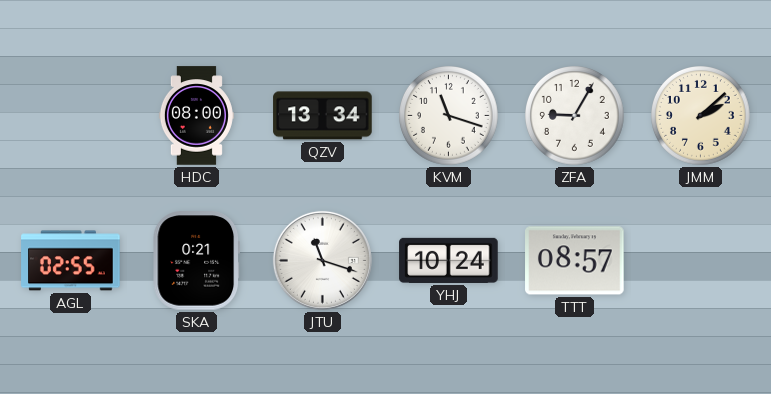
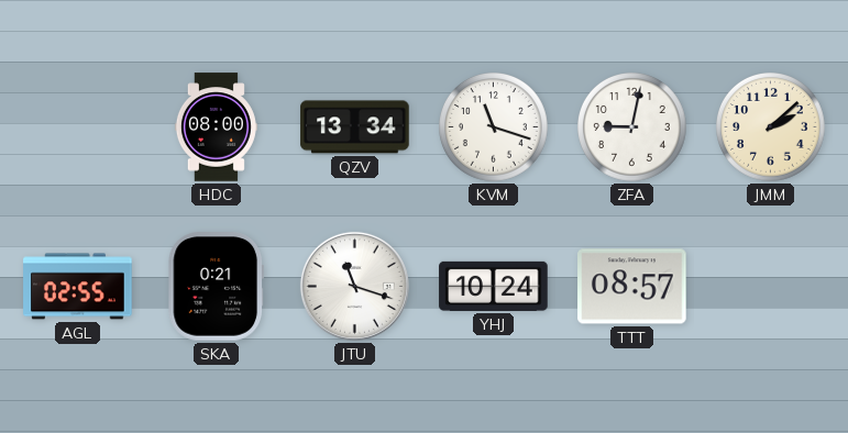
ZFA: 9:05 -> 9:02
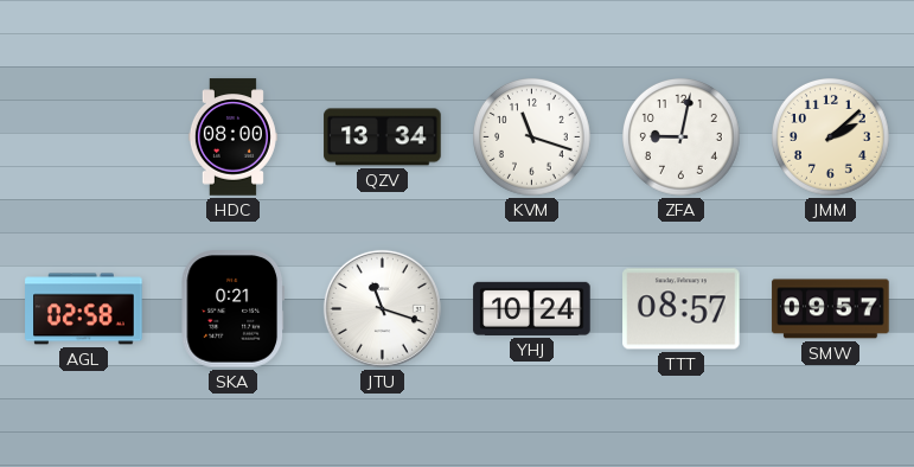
AGL: 02:55 -> 02:58
SMW: none -> 09:57
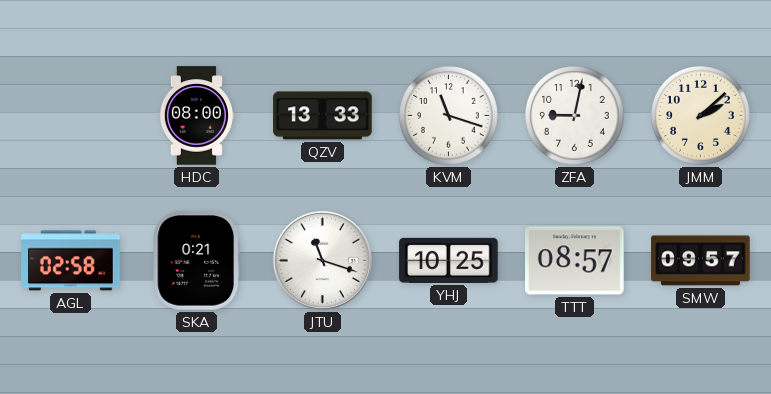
QZV: 13:34 -> 13:33
YHJ: 10:24 -> 10:25
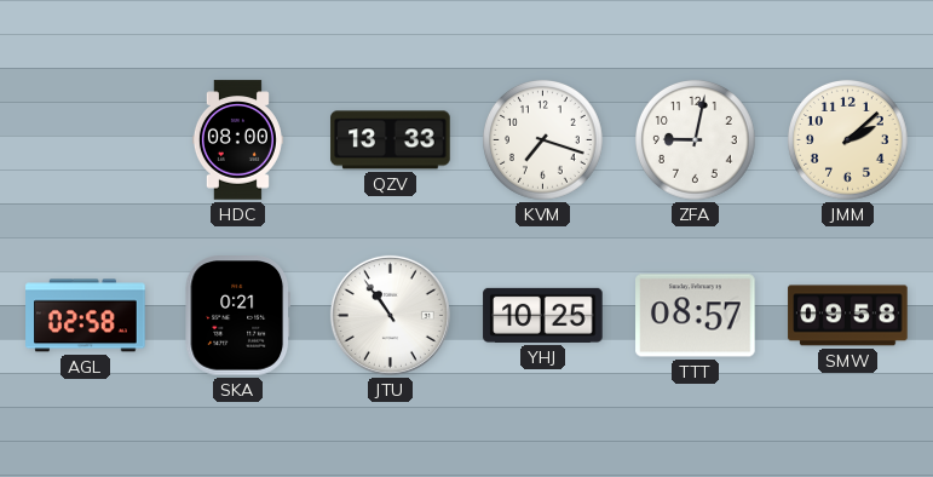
KVM: 11:18 -> 7:18
JTU: 11:18 -> 10:54
SMW: 09:57 -> 09:58
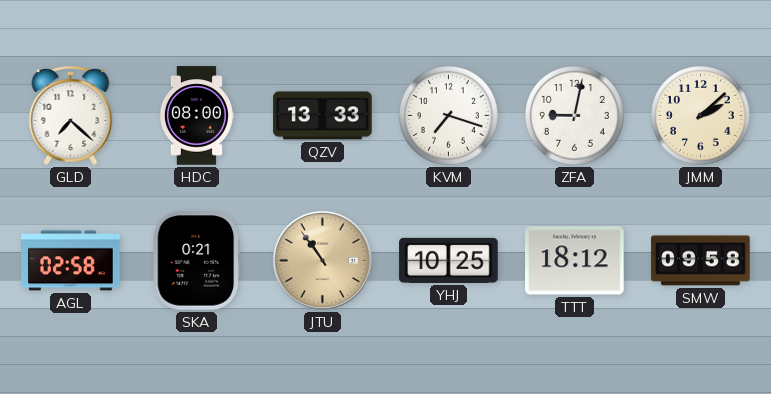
GLD: none -> 7:22
JTU dial: white -> champagne
TTT: 08:57 -> 18:12
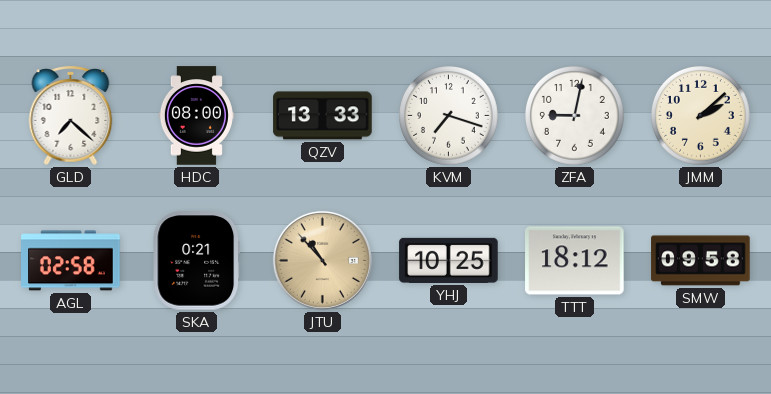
JTU: 10:54 -> 10:53
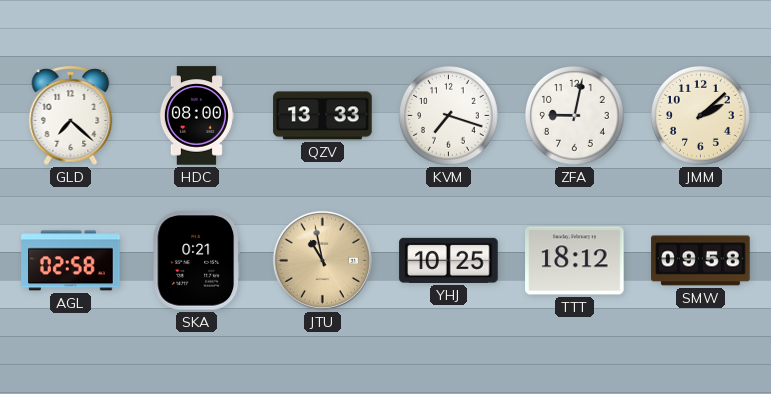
JTU: 10:53 -> 10:58
